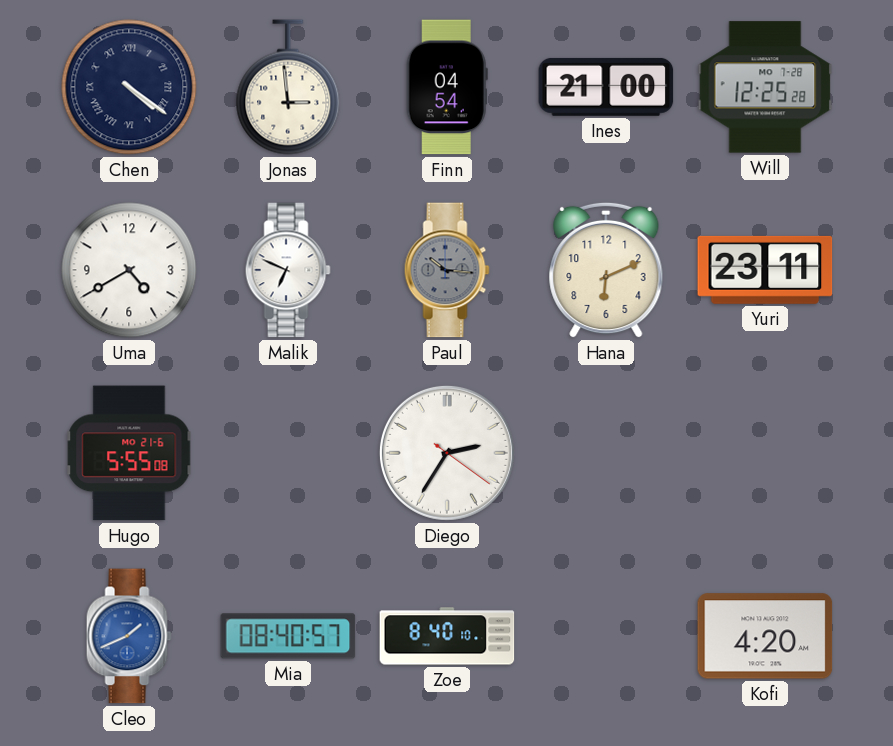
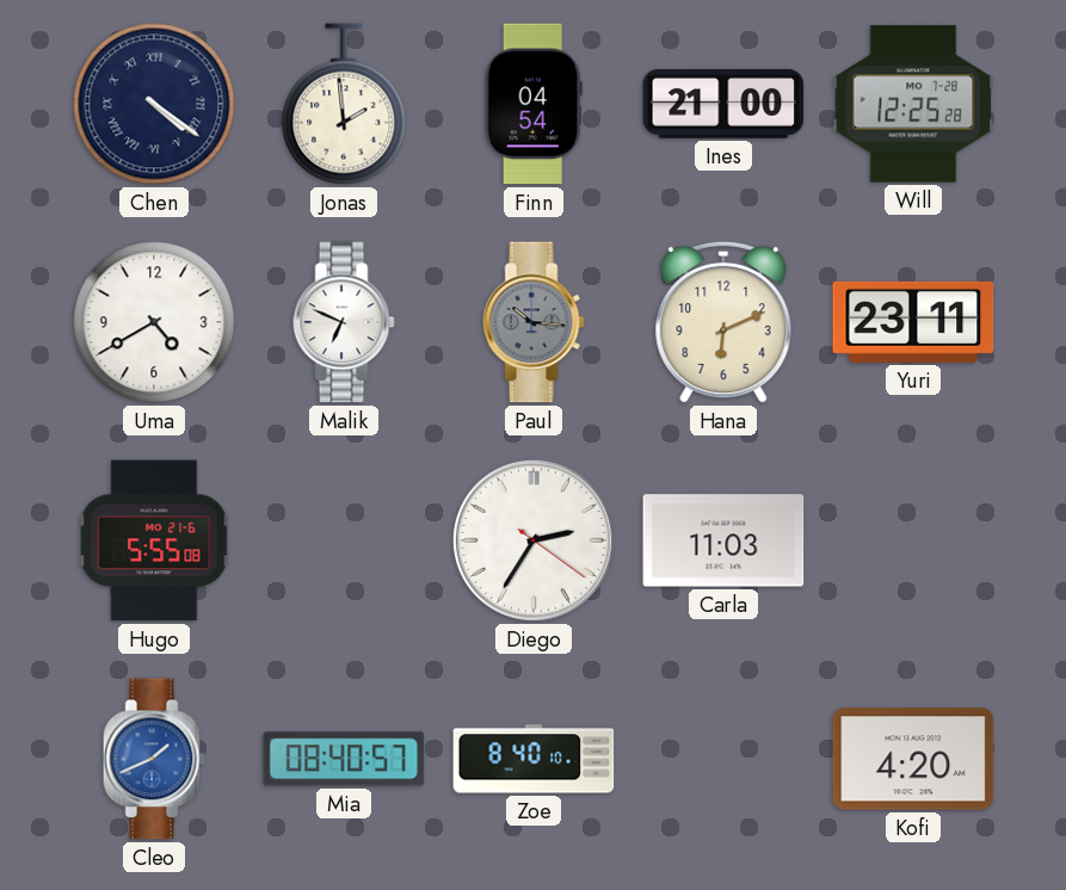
Jonas: 2:59 -> 1:59
Carla: none -> 11:03
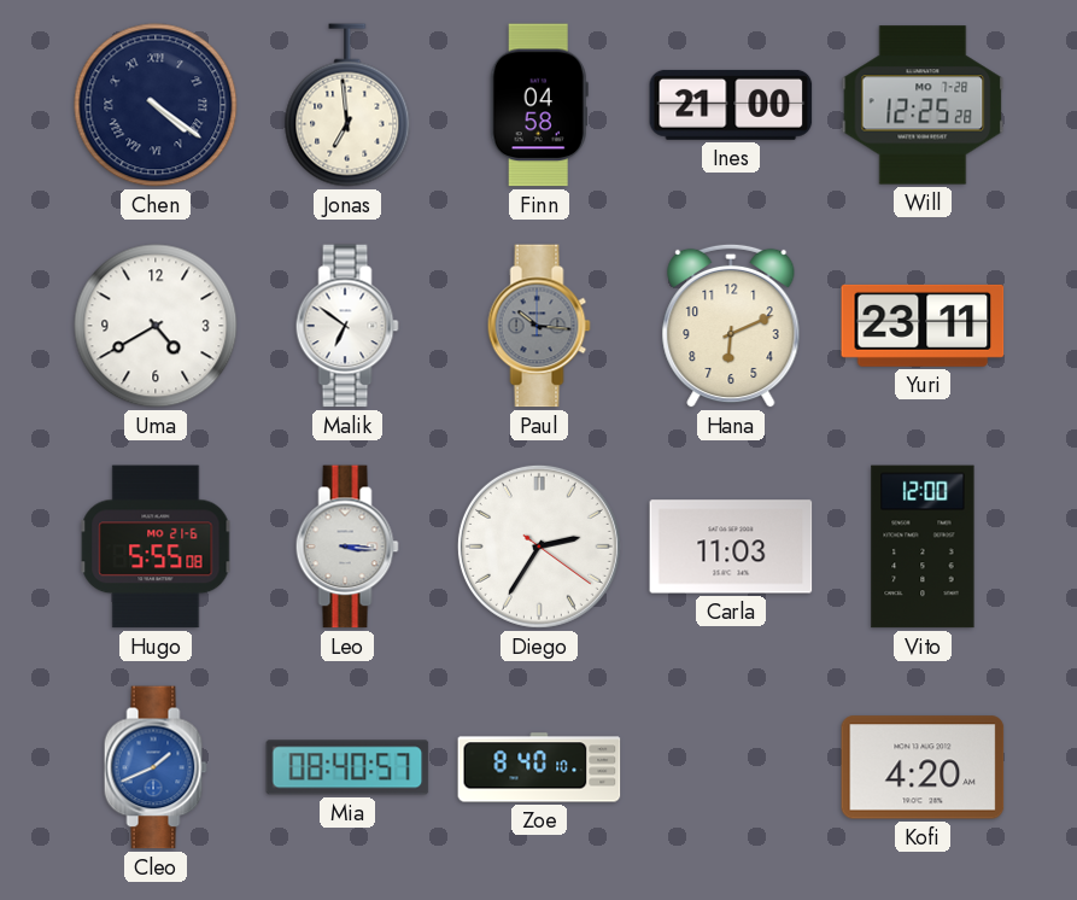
Jonas: 1:59 -> 6:59
Finn: 04:54 -> 04:58
Malik: 6:49 -> 6:51
Leo: none -> 3:16
Vito: none -> 12:00
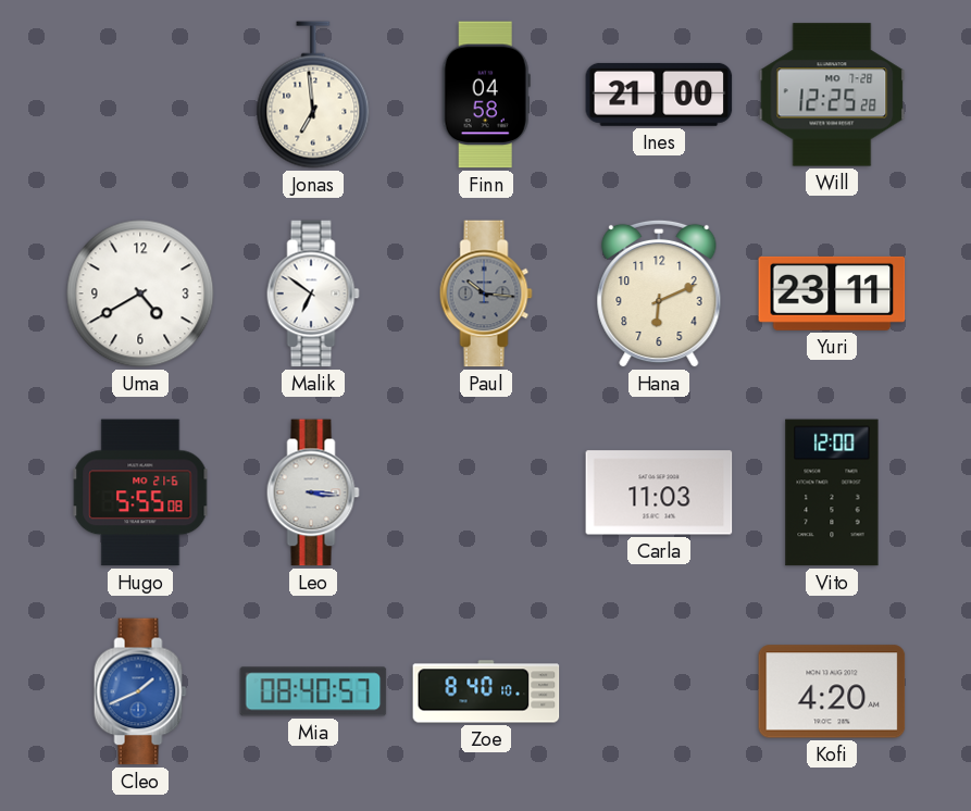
Chen: 4:21 -> none
Diego: 2:35 -> none
